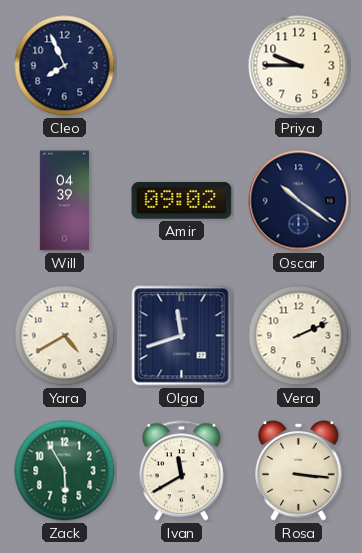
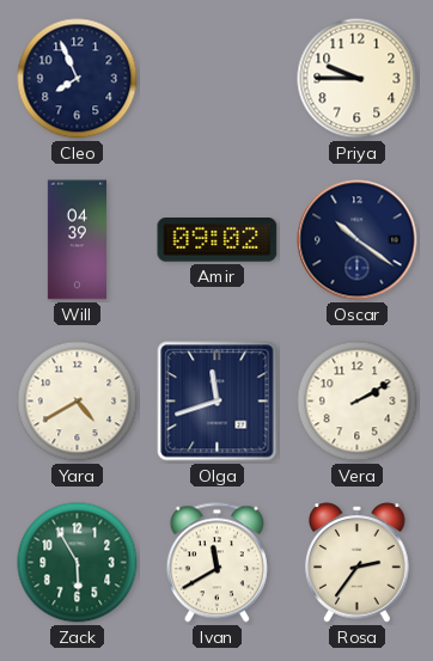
Vera: 2:11 -> 2:10
Rosa: 3:16 -> 2:36
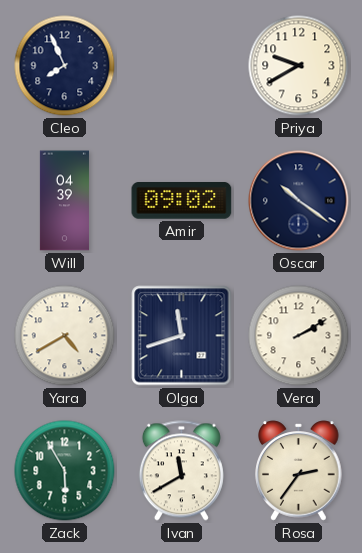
Priya: 9:45 -> 9:40
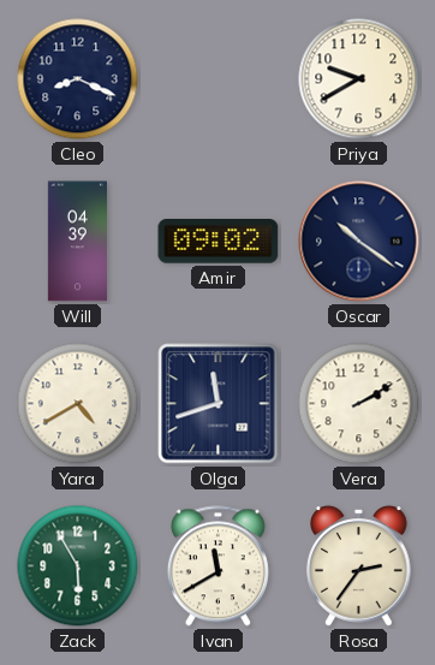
Cleo: 7:56 -> 8:19
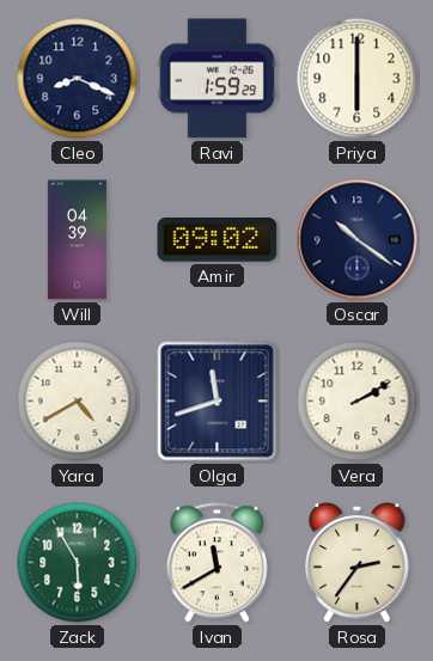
Ravi: none -> 1:59
Priya: 9:40 -> 6:00
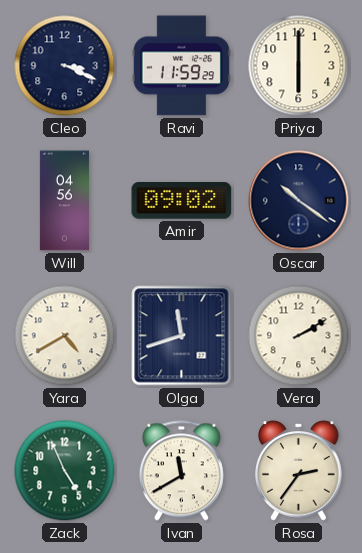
Cleo: 8:19 -> 3:19
Ravi: 1:59 -> 11:59
Will: 04:39 -> 04:56
Zack: 5:55 -> 4:56
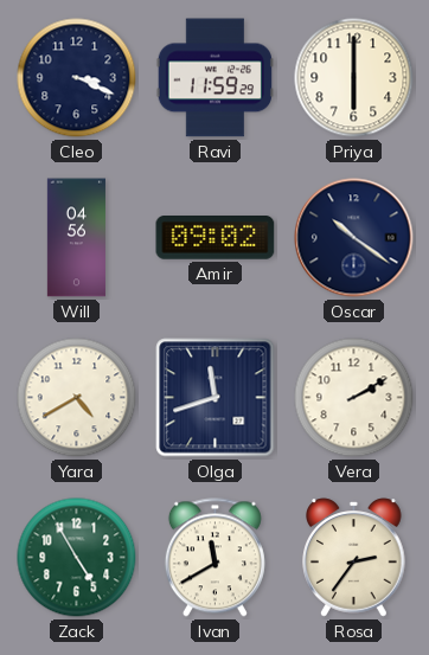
Zack: 4:56 -> 4:55
